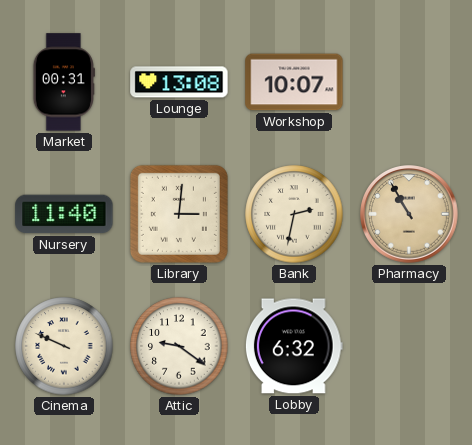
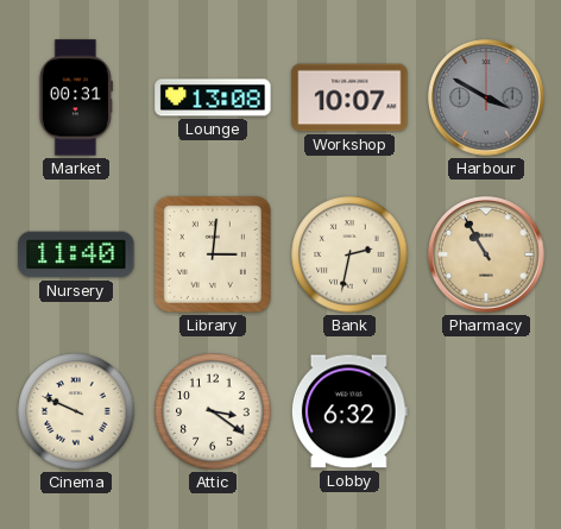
Harbour: none -> 3:50
Attic: 9:21 -> 3:21
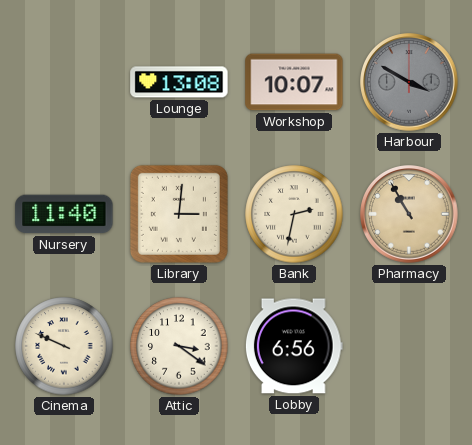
Market: 00:31 -> none
Lobby: 6:32 -> 6:56
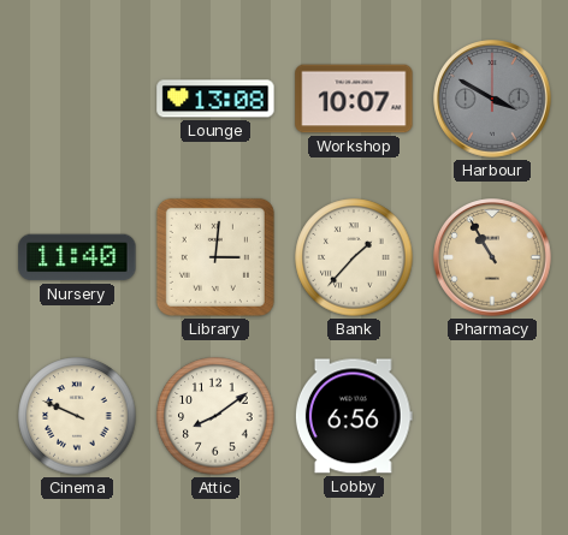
Bank: 2:32 -> 1:37
Attic: 3:21 -> 8:09
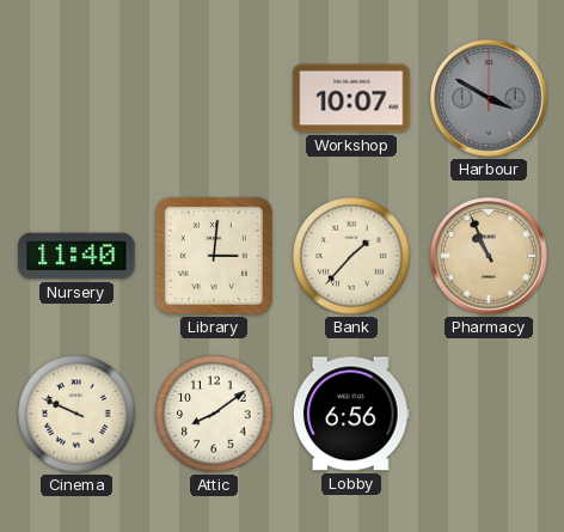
Lounge: 13:08 -> none
Pharmacy: 10:55 -> 10:56
